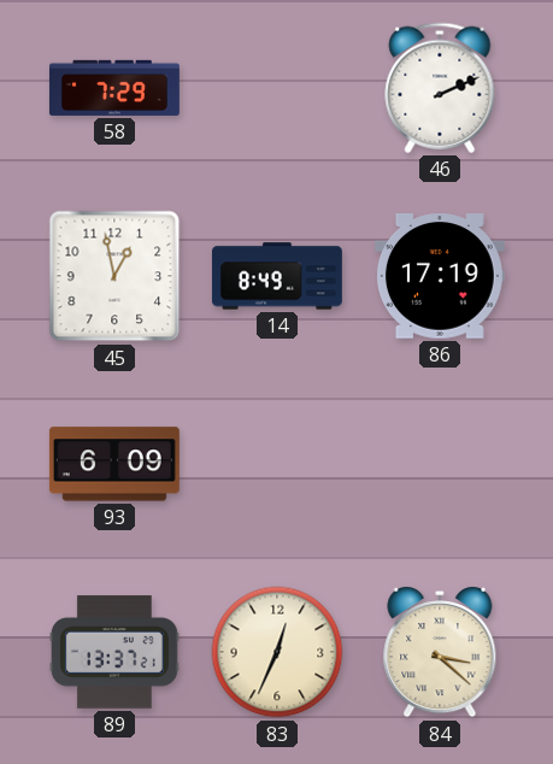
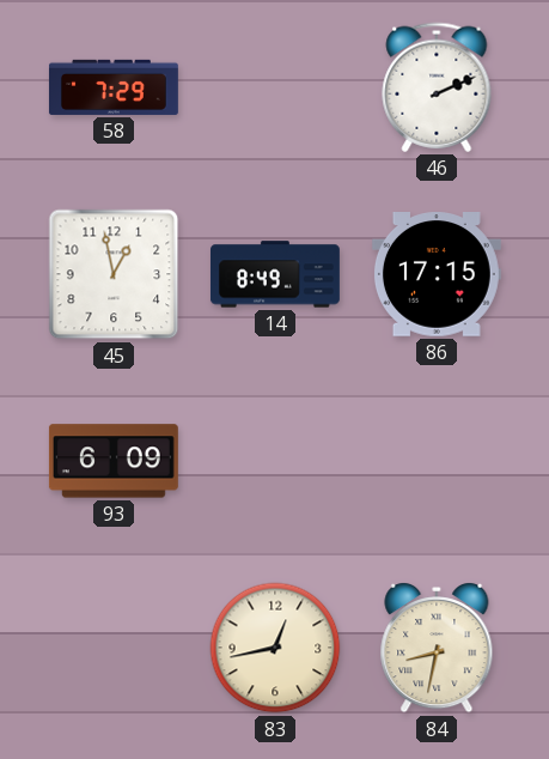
86: 17:19 -> 17:15
89: 13:37 -> none
83: 12:34 -> 12:43
84: 3:22 -> 8:32
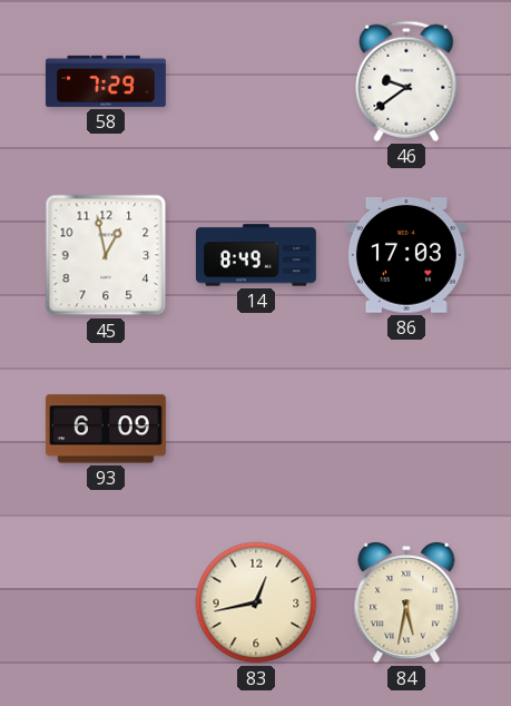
46: 2:11 -> 9:39
86: 17:15 -> 17:03
84: 8:32 -> 5:32
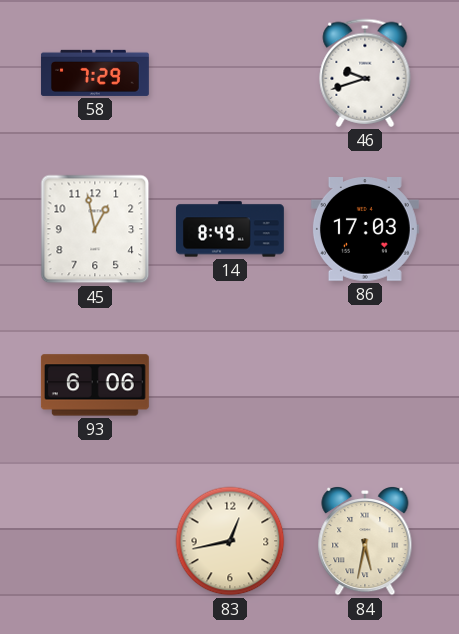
46: 9:39 -> 9:42
93: 6:09 -> 6:06
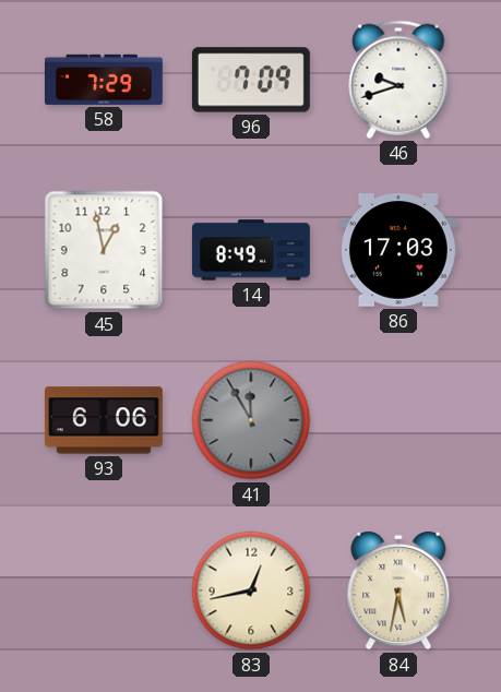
96: none -> 7:09
41: none -> 11:55
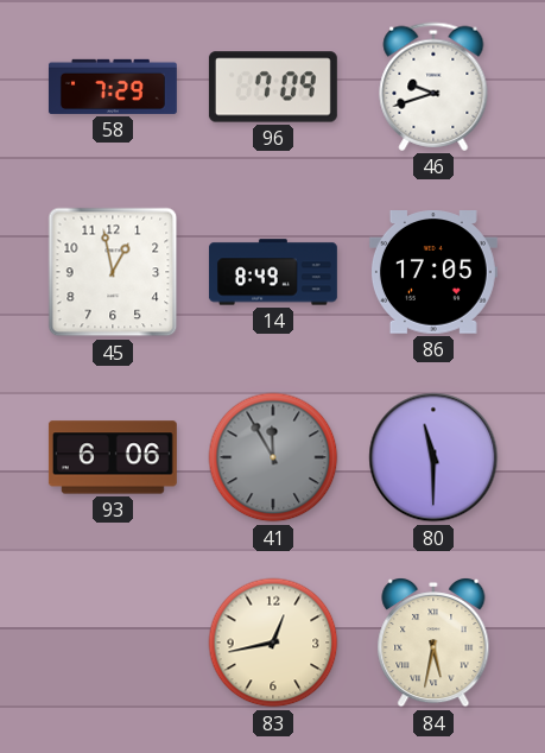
86: 17:03 -> 17:05
80: none -> 11:30
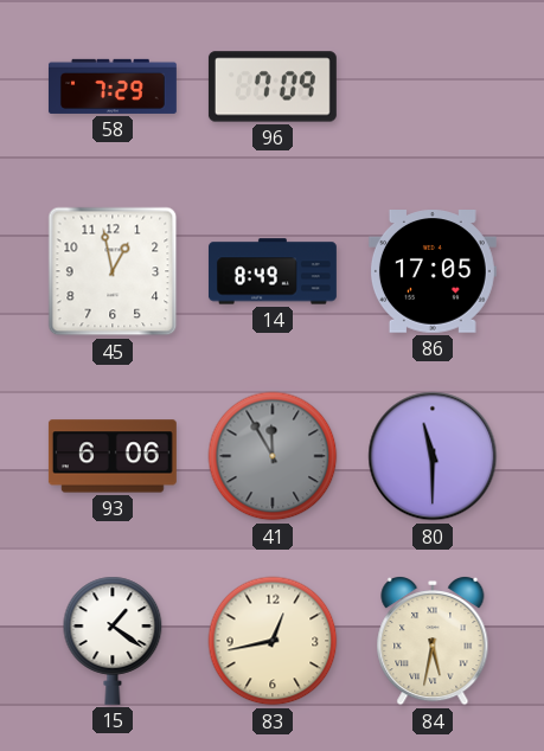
46: 9:42 -> none
15: none -> 1:21
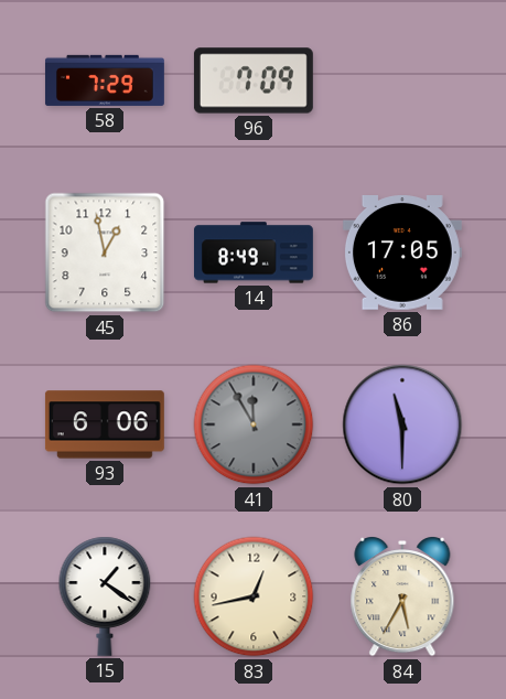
84: 5:32 -> 5:35
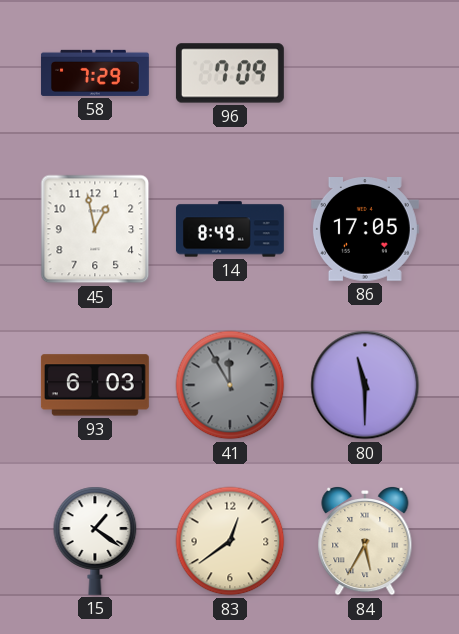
93: 6:06 -> 6:03
83: 12:43 -> 12:39
